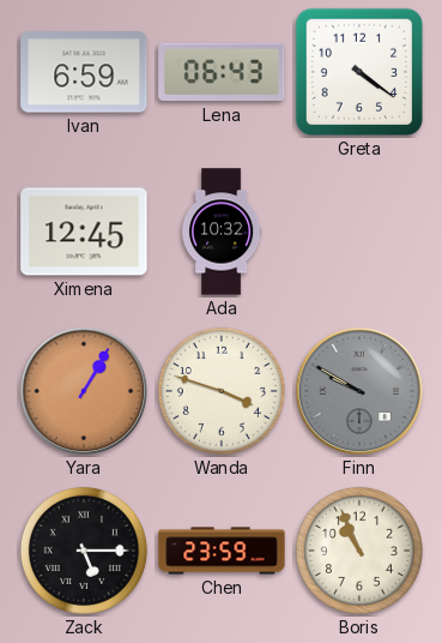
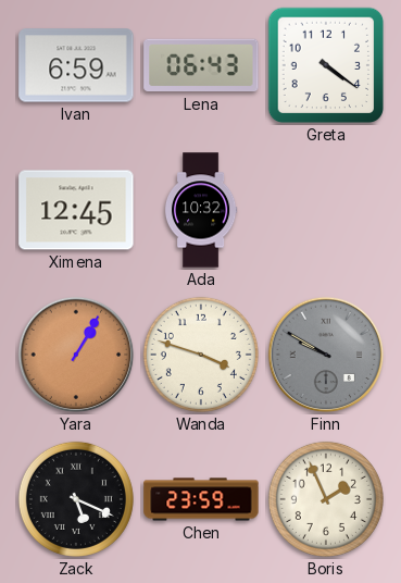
Zack: 5:15 -> 5:19
Boris: 10:56 -> 1:56
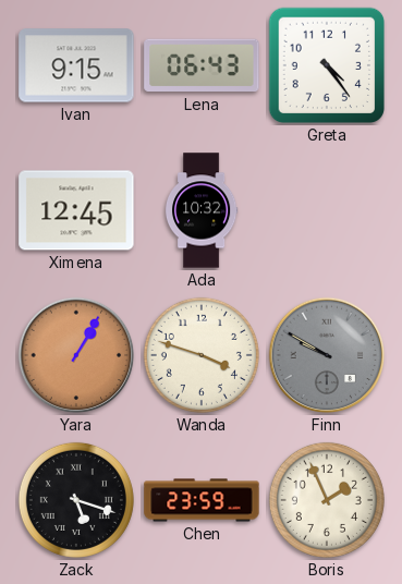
Ivan: 6:59 -> 9:15
Greta: 4:21 -> 4:24
Zack: 5:19 -> 5:18
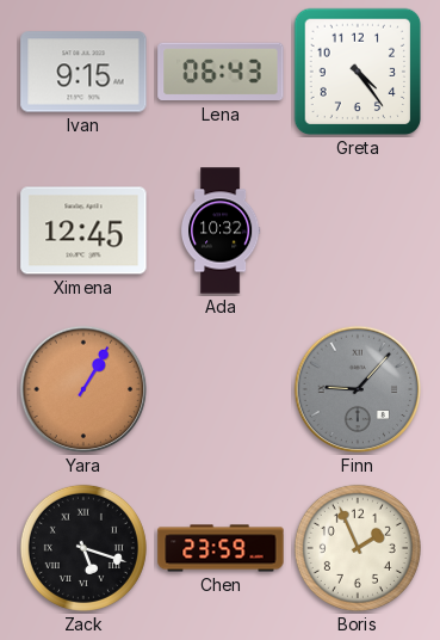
Wanda: 3:48 -> none
Finn: 9:50 -> 9:07
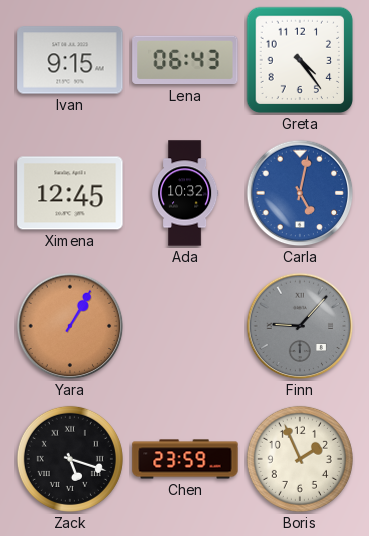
Carla: none -> 5:02
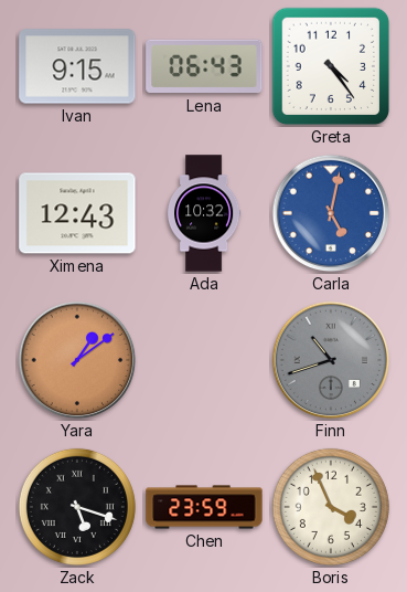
Ximena: 12:45 -> 12:43
Yara: 1:05 -> 1:09
Finn: 9:07 -> 10:42
Boris: 1:56 -> 3:56
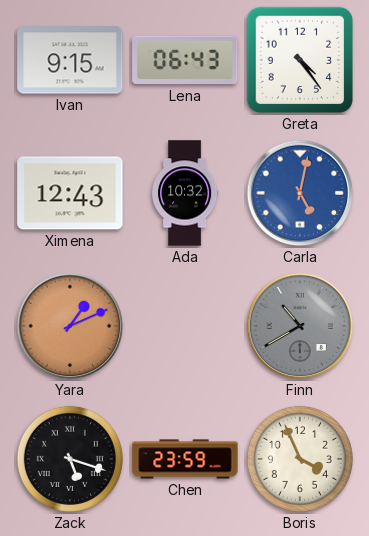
Yara: 1:09 -> 1:11
Finn: 10:42 -> 10:40
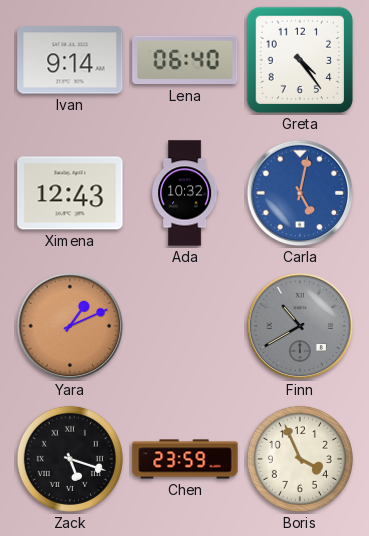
Ivan: 9:15 -> 9:14
Lena: 06:43 -> 06:40
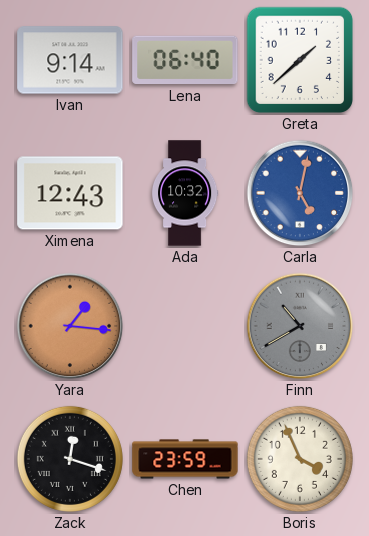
Greta: 4:24 -> 1:38
Yara: 1:11 -> 1:16
Zack: 5:18 -> 12:18
